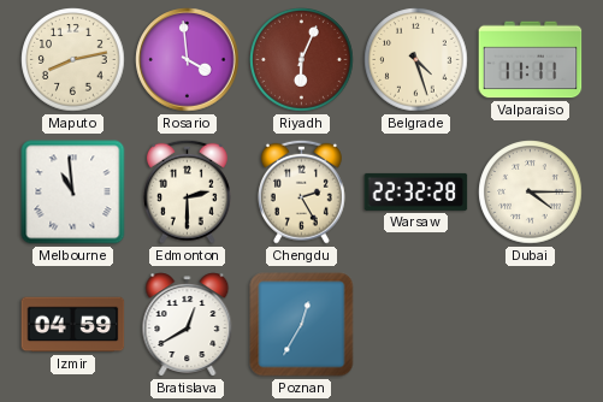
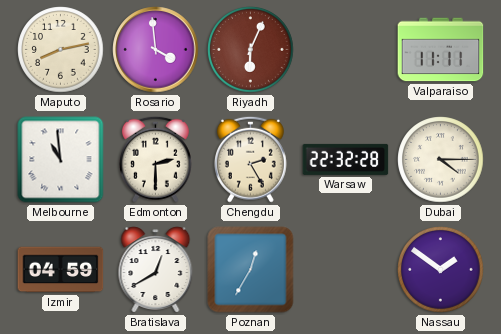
Belgrade: 4:27 -> none
Nassau: none -> 1:51
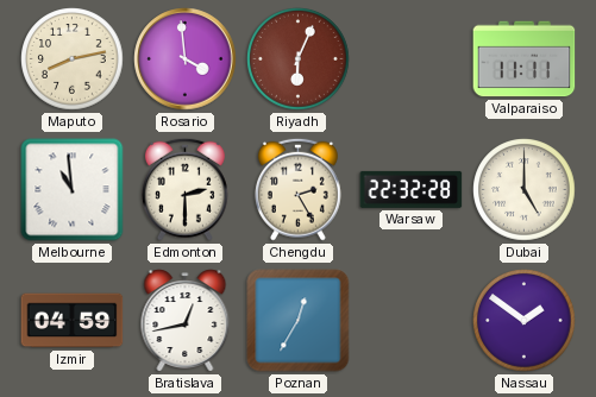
Dubai: 4:15 -> 5:00
Bratislava: 12:40 -> 12:43
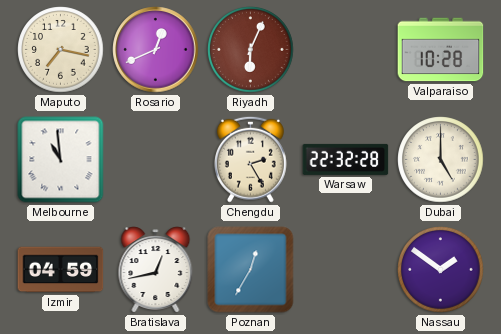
Maputo: 8:13 -> 7:17
Rosario: 3:59 -> 12:41
Valparaiso: 11:11 -> 10:28
Edmonton: 2:30 -> none
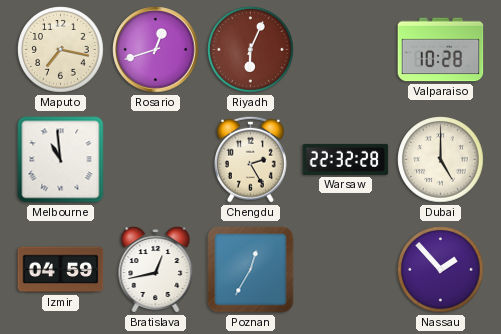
Rosario: 12:41 -> 12:42
Nassau: 1:51 -> 1:53
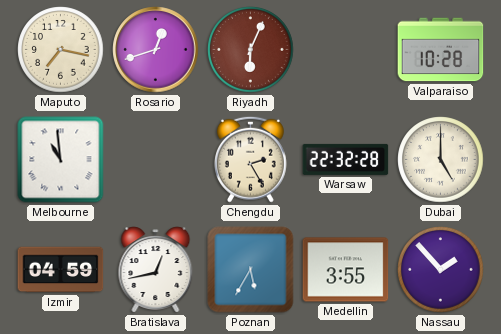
Poznan: 12:35 -> 5:35
Medellin: none -> 3:55
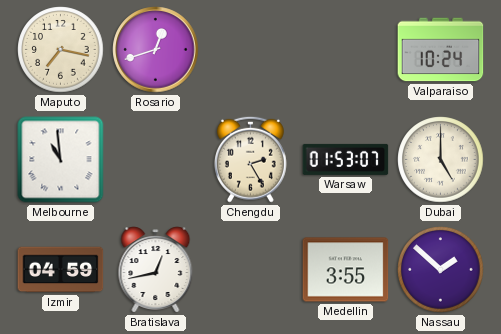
Riyadh: 6:04 -> none
Valparaiso: 10:28 -> 10:24
Warsaw: 22:32 -> 01:53
Poznan: 5:35 -> none
Nassau: 1:53 -> 1:52
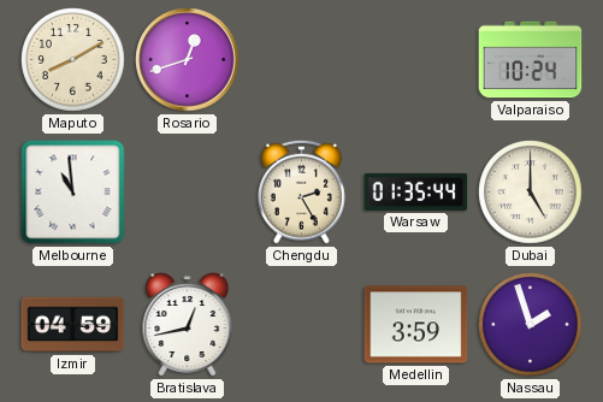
Maputo: 7:17 -> 8:10
Warsaw: 01:53 -> 01:35
Medellin: 3:55 -> 3:59
Nassau: 1:52 -> 1:57
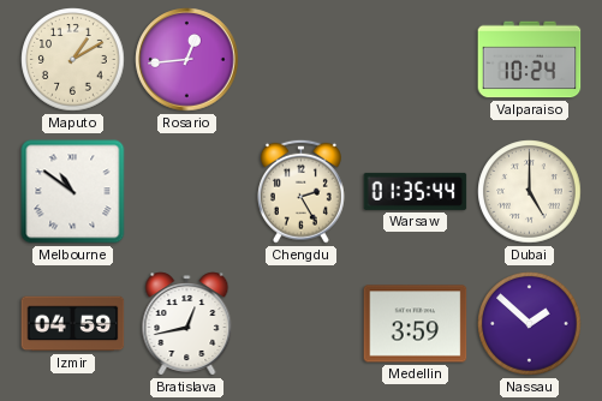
Maputo: 8:10 -> 1:10
Rosario: 12:42 -> 12:44
Melbourne: 10:59 -> 10:51
Nassau: 1:57 -> 1:52
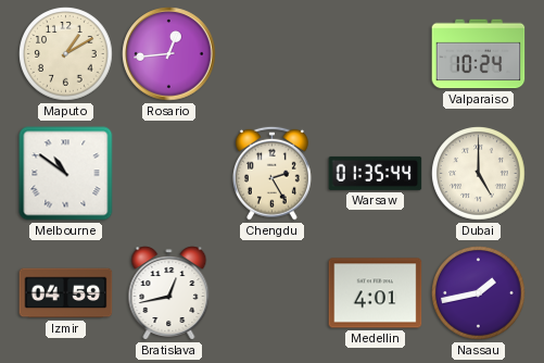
Medellin: 3:59 -> 4:01
Nassau: 1:52 -> 1:43
